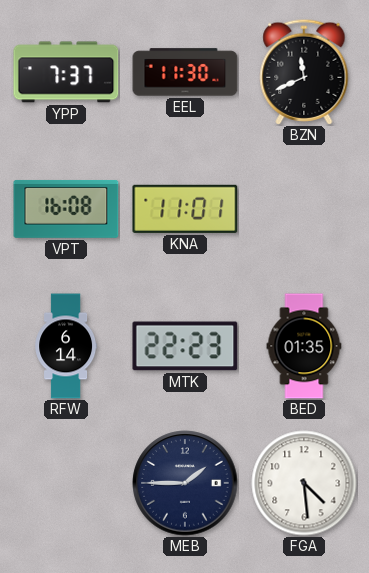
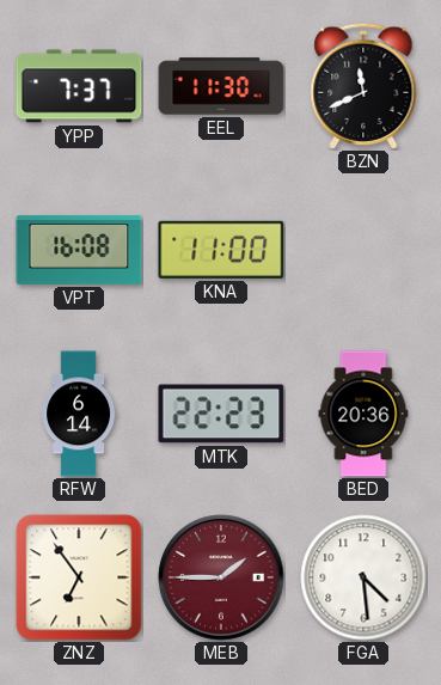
KNA: 11:01 -> 11:00
BED: 01:35 -> 20:36
ZNZ: none -> 6:54
MEB dial: navy -> burgundy
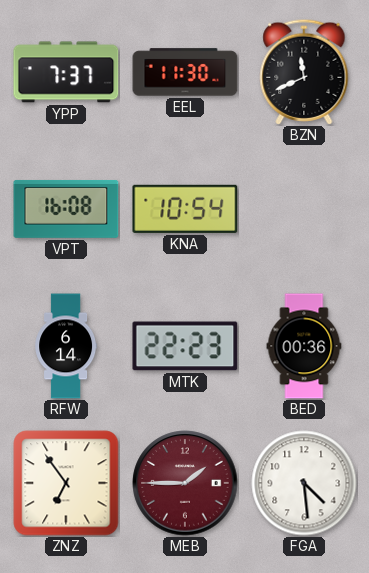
KNA: 11:00 -> 10:54
BED: 20:36 -> 00:36
